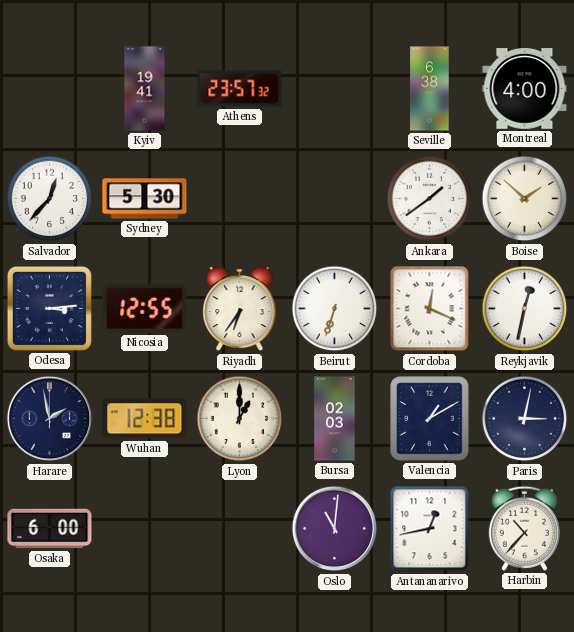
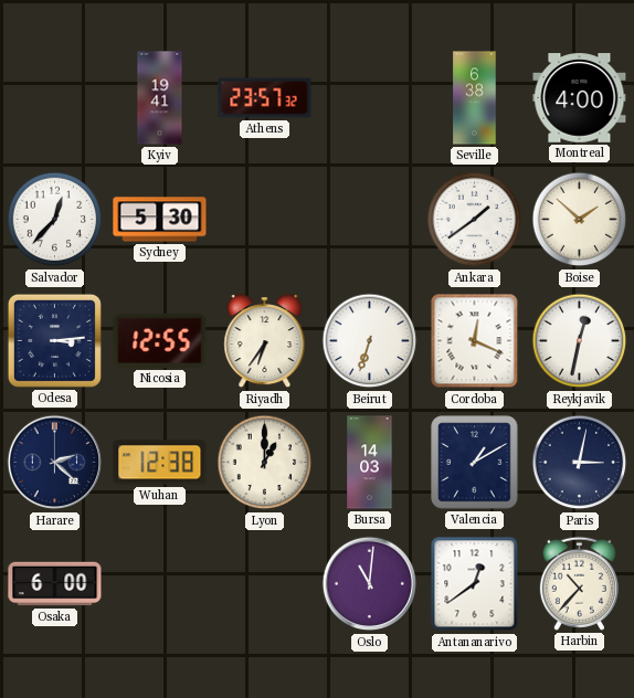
Harare: 1:58 -> 2:22
Bursa: 02:03 -> 14:03
Antananarivo: 12:43 -> 12:39
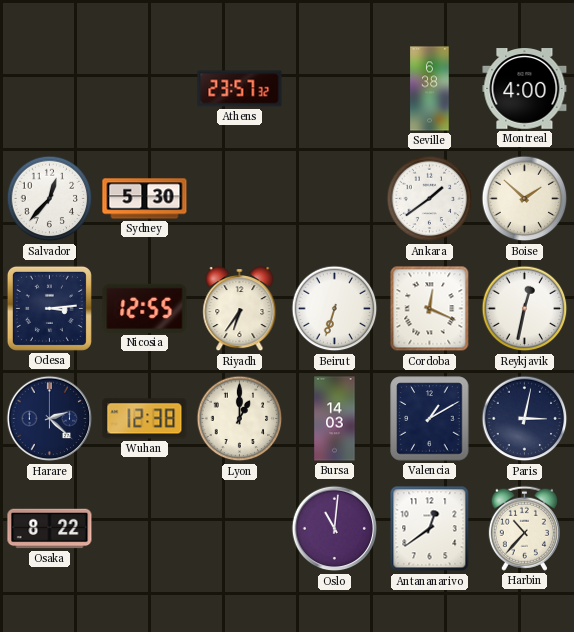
Kyiv: 19:41 -> none
Osaka: 6:00 -> 8:22
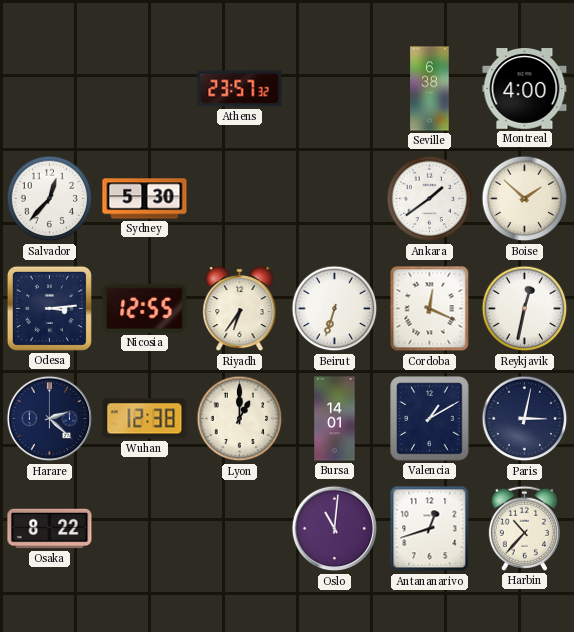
Bursa: 14:03 -> 14:01
Antananarivo: 12:39 -> 12:42
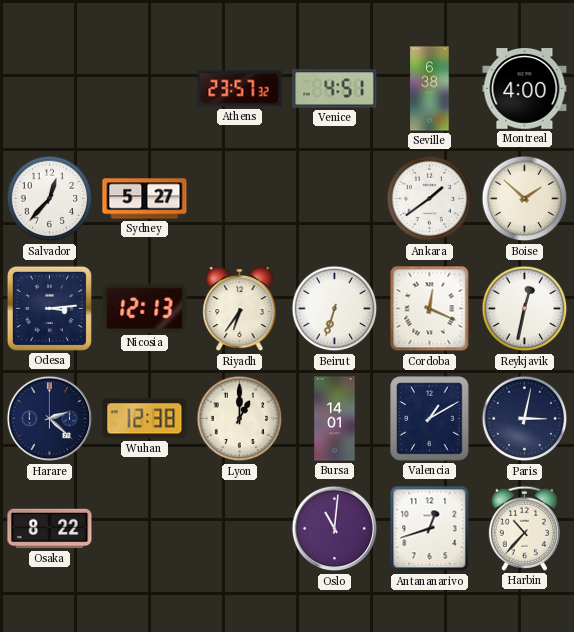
Venice: none -> 4:51
Sydney: 5:30 -> 5:27
Nicosia: 12:55 -> 12:13
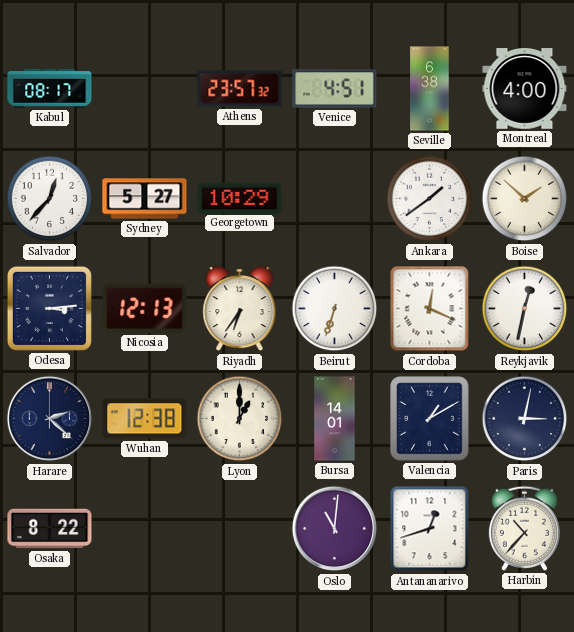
Kabul: none -> 08:17
Georgetown: none -> 10:29
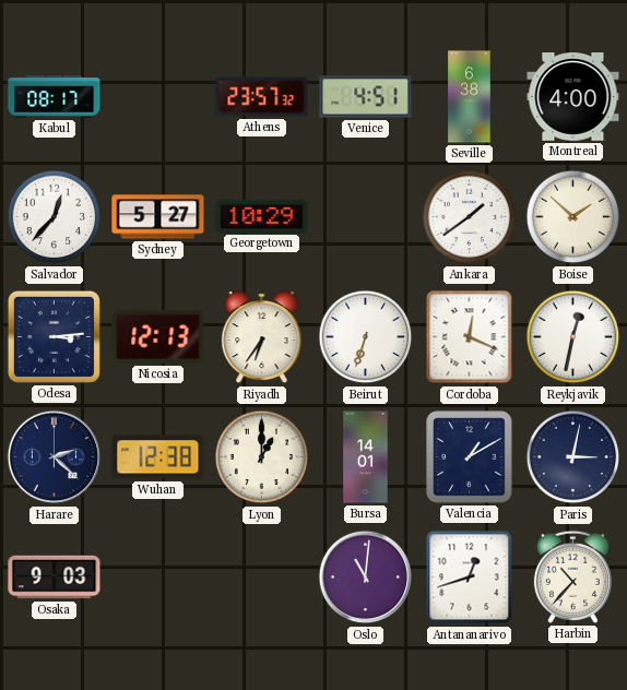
Osaka: 8:22 -> 9:03
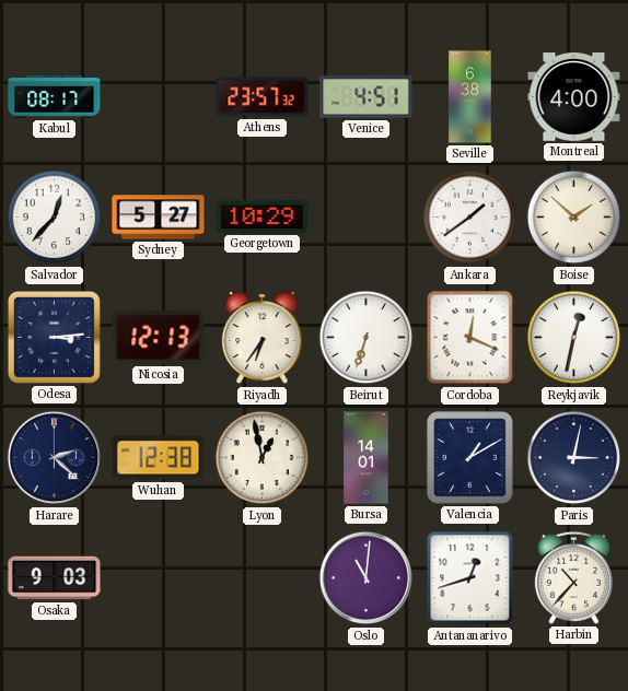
Lyon: 1:00 -> 12:58
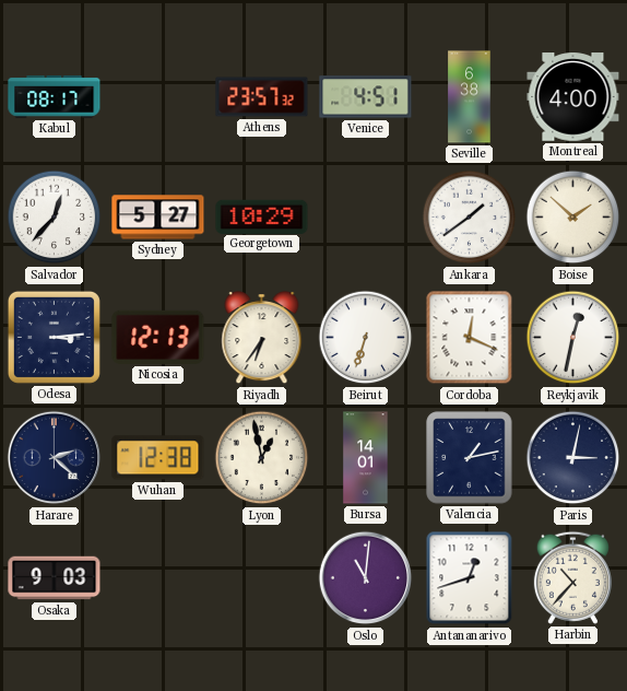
Valencia: 1:10 -> 1:13
